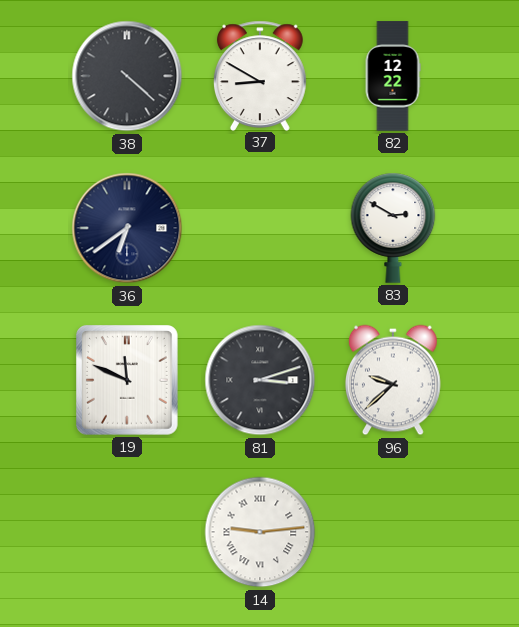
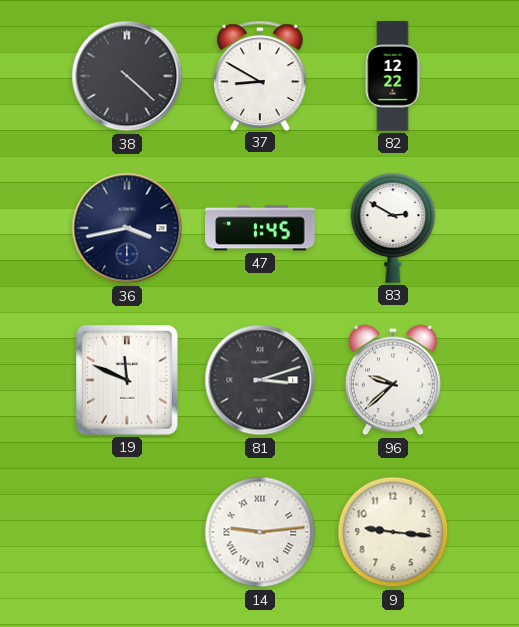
36: 6:39 -> 3:43
47: none -> 1:45
9: none -> 9:16
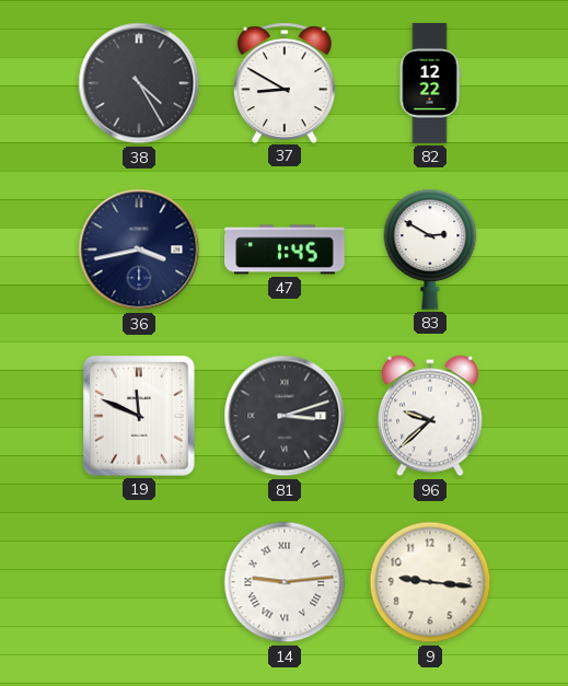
38: 4:22 -> 4:25
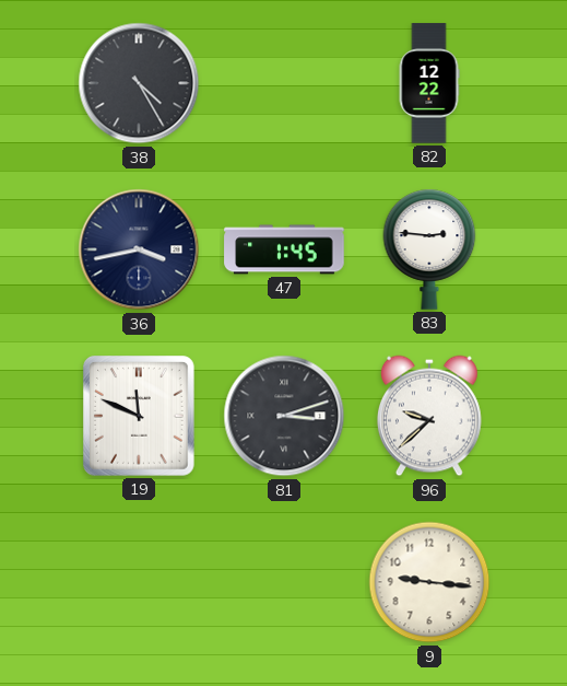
37: 8:50 -> none
83: 2:50 -> 2:46
14: 9:14 -> none
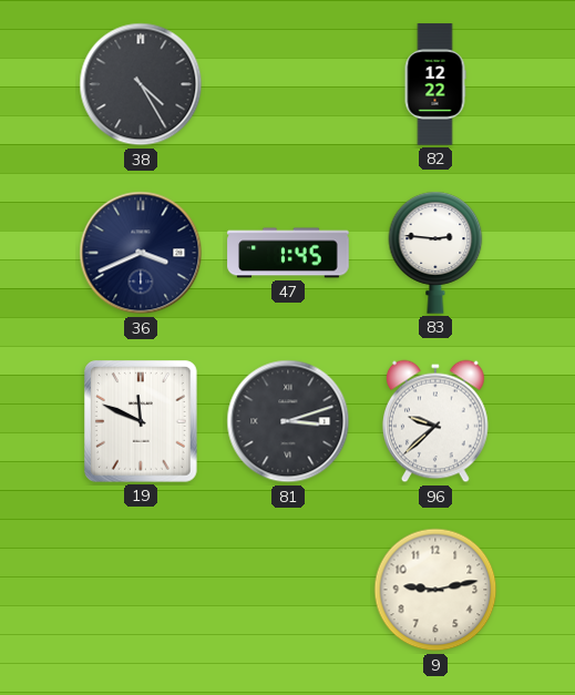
36: 3:43 -> 3:41
9: 9:16 -> 9:13
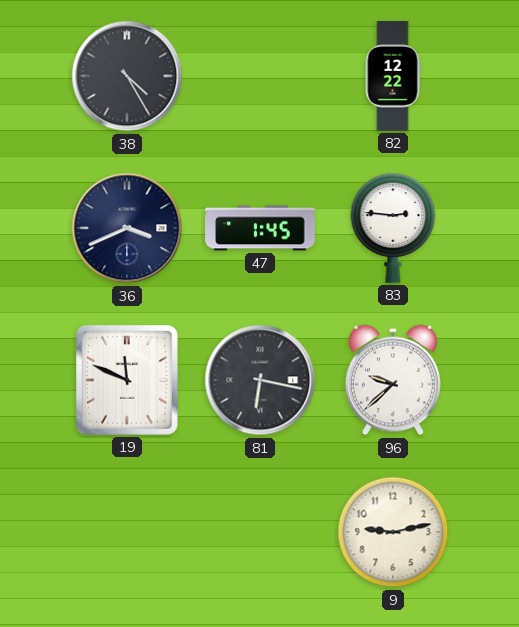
81: 3:12 -> 6:17
